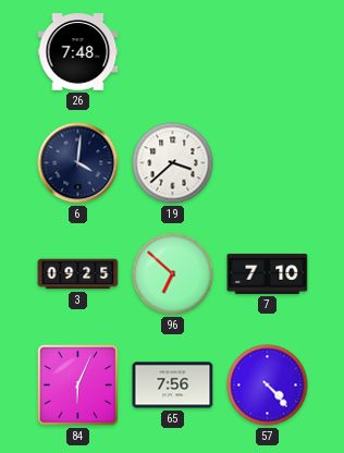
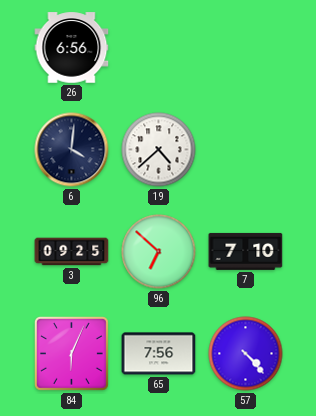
26: 7:48 -> 6:56
19: 3:38 -> 4:38
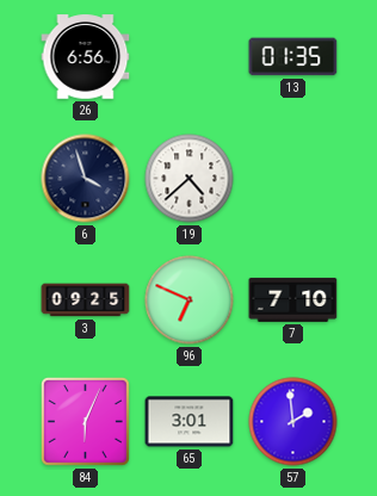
13: none -> 01:35
6: 4:01 -> 3:57
96: 6:52 -> 6:49
65: 7:56 -> 3:01
57: 4:23 -> 1:59
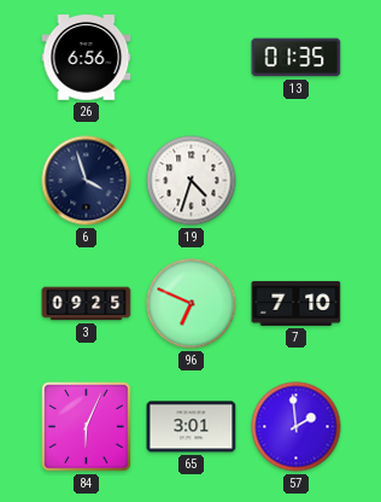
19: 4:38 -> 4:33
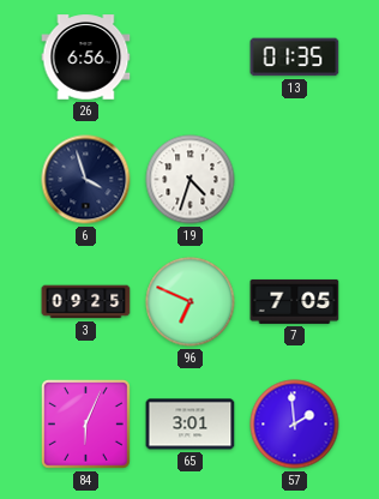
7: 7:10 -> 7:05
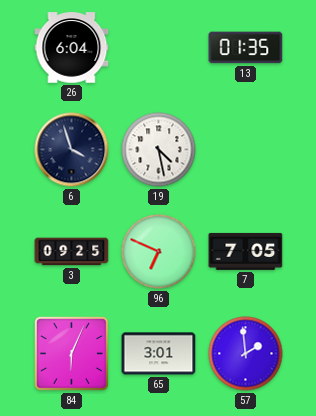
26: 6:56 -> 6:04
19: 4:33 -> 4:28
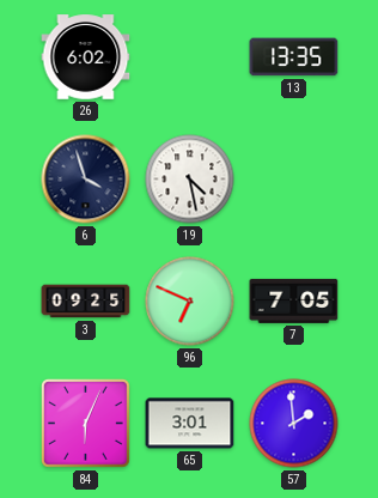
26: 6:04 -> 6:02
13: 01:35 -> 13:35
